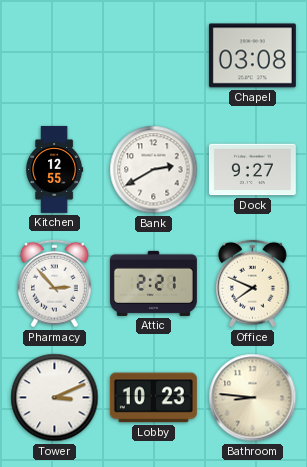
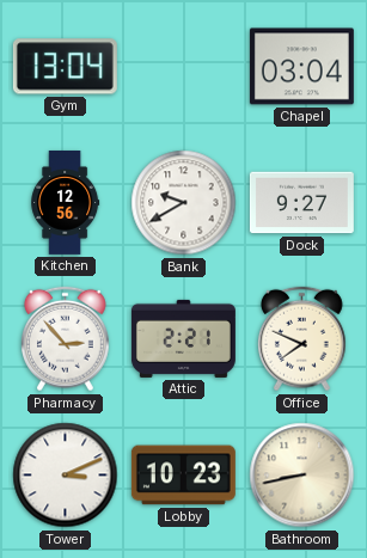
Gym: none -> 13:04
Chapel: 03:08 -> 03:04
Kitchen: 12:55 -> 12:56
Bank: 2:40 -> 9:40
Bathroom: 8:46 -> 8:43
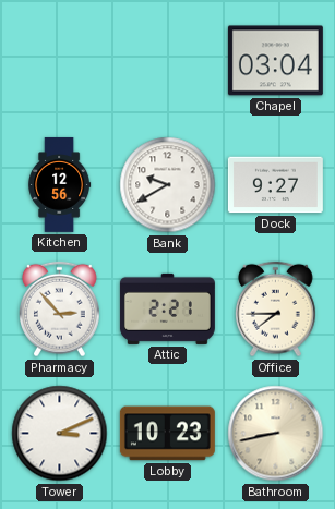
Gym: 13:04 -> none
Office: 7:49 -> 7:45
